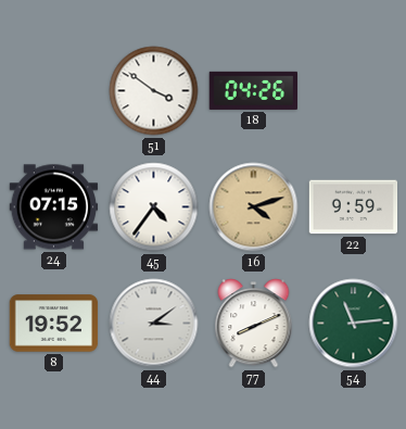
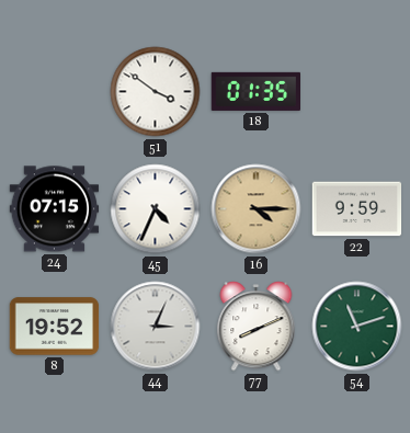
18: 04:26 -> 01:35
45: 4:36 -> 4:34
16: 4:12 -> 4:15
44: 3:09 -> 3:04
54: 11:14 -> 11:12
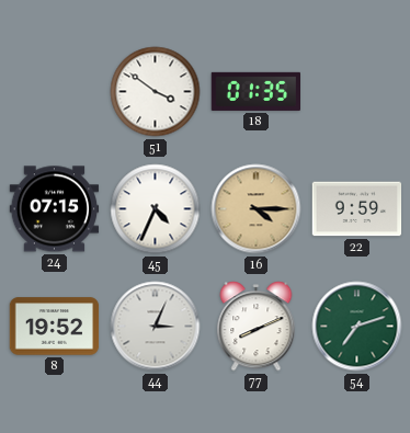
54: 11:12 -> 7:12
